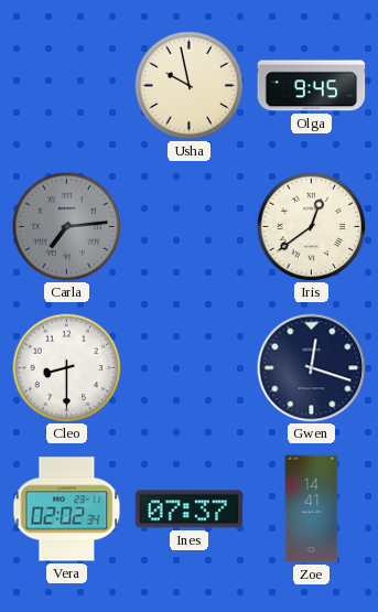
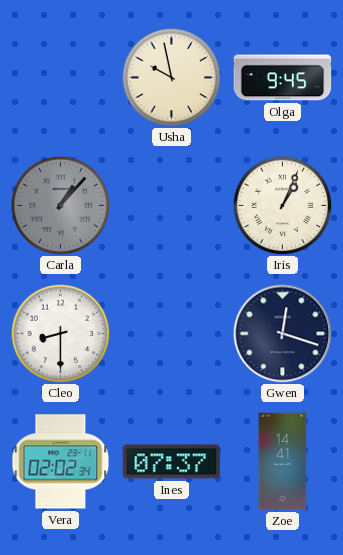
Carla: 7:14 -> 1:07
Iris: 12:39 -> 1:04
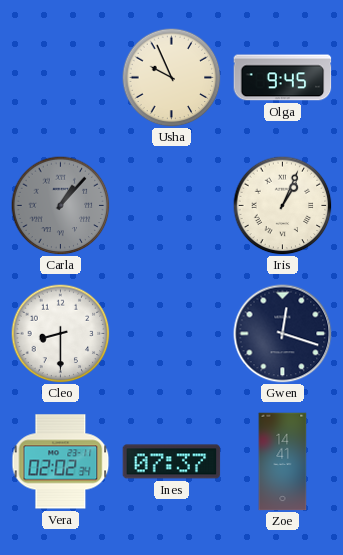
Usha: 9:58 -> 9:56
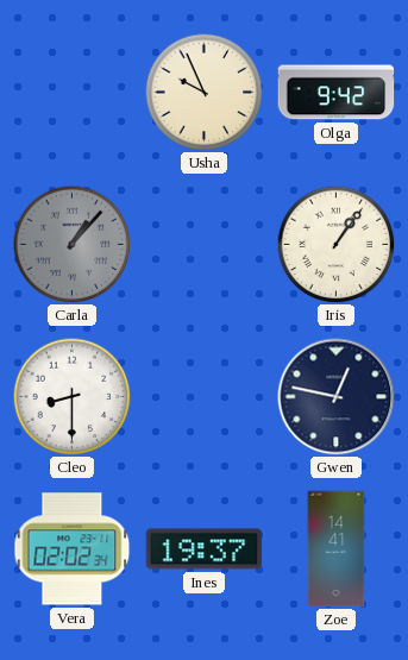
Olga: 9:45 -> 9:42
Iris: 1:04 -> 1:06
Gwen: 12:18 -> 12:47
Ines: 07:37 -> 19:37
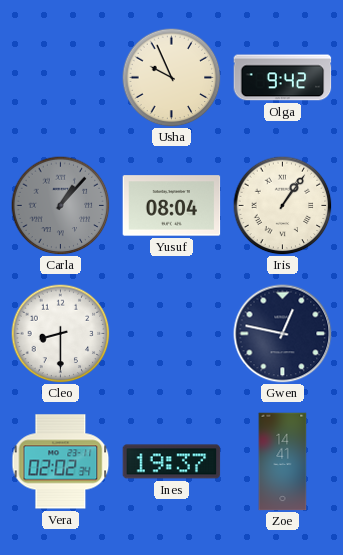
Yusuf: none -> 08:04
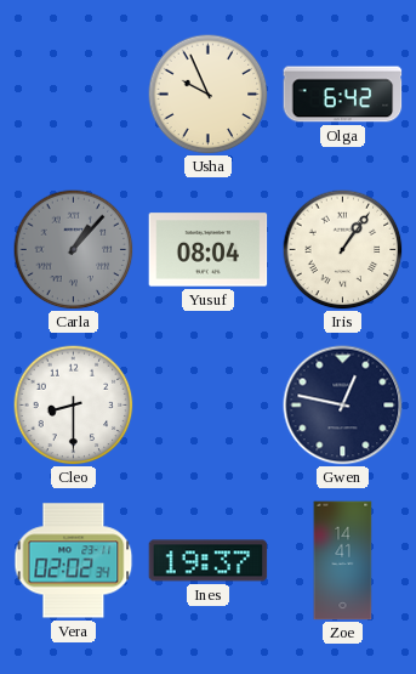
Olga: 9:42 -> 6:42
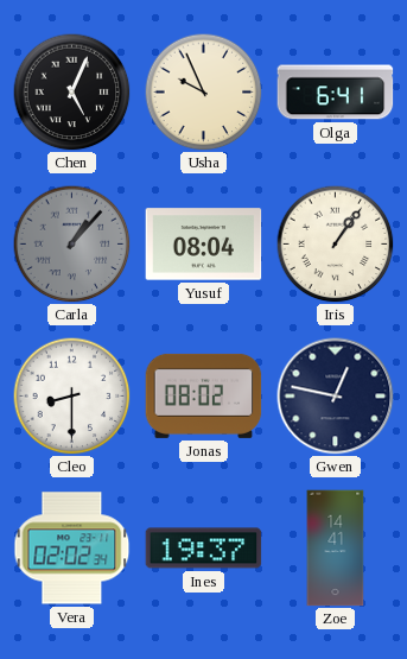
Chen: none -> 5:04
Olga: 6:42 -> 6:41
Jonas: none -> 08:02
